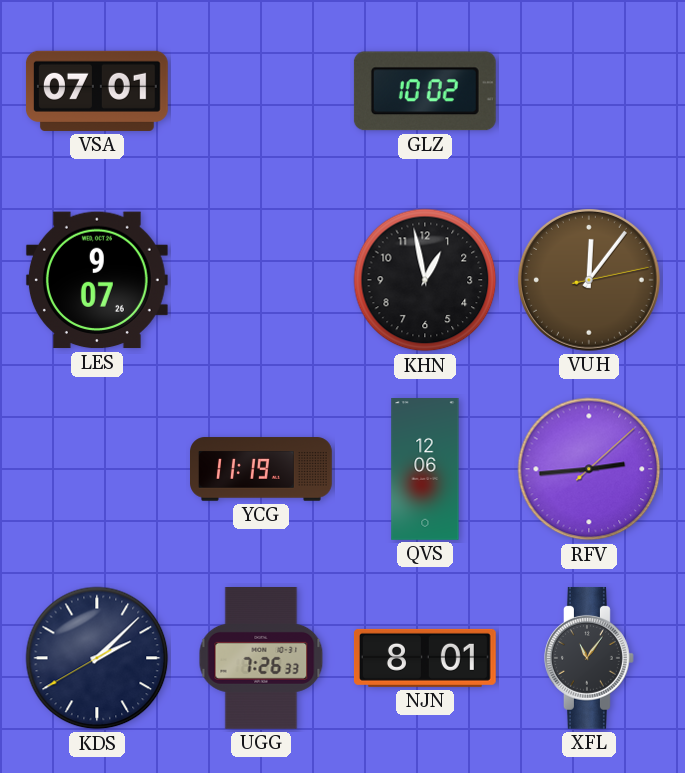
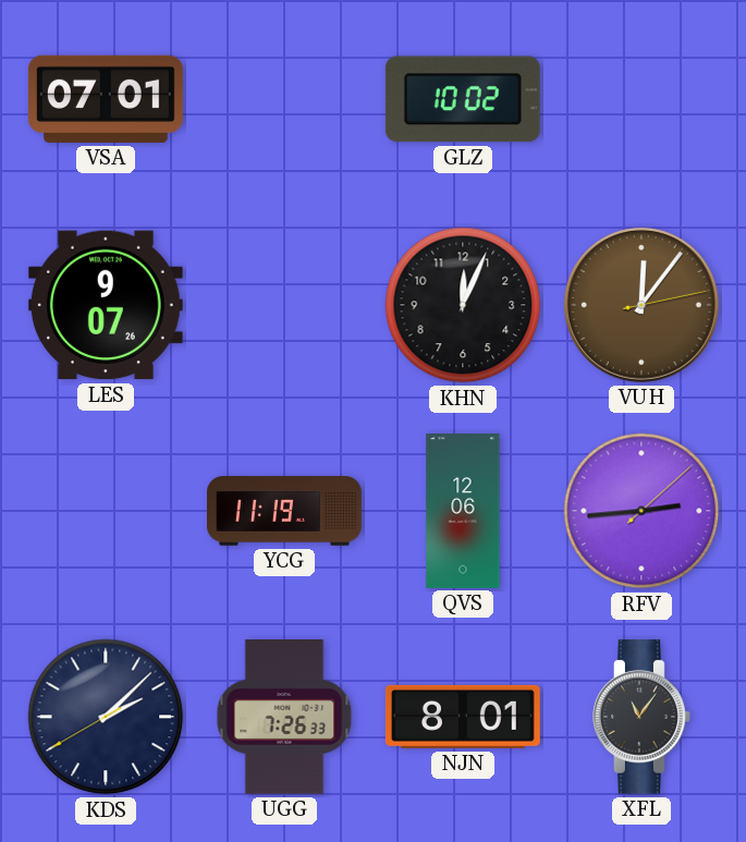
KHN: 12:58 -> 12:04
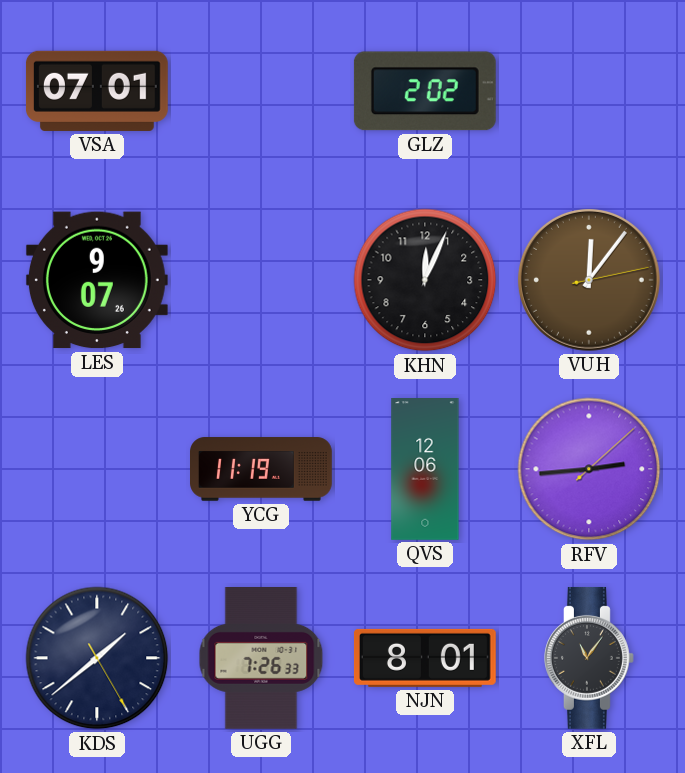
GLZ: 10:02 -> 2:02
KDS: 2:07 -> 1:38
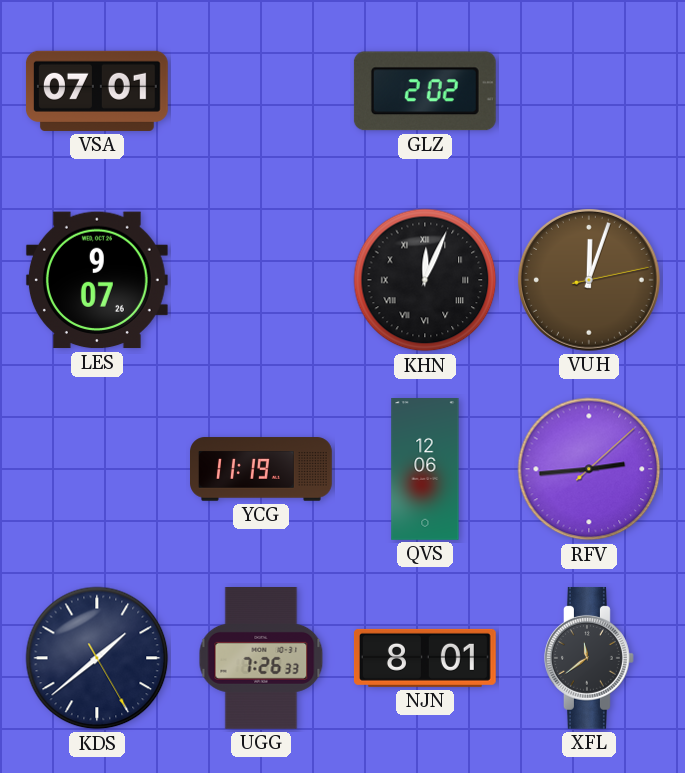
KHN numerals: Arabic -> Roman
VUH: 12:06 -> 12:03
XFL: 11:06 -> 11:39
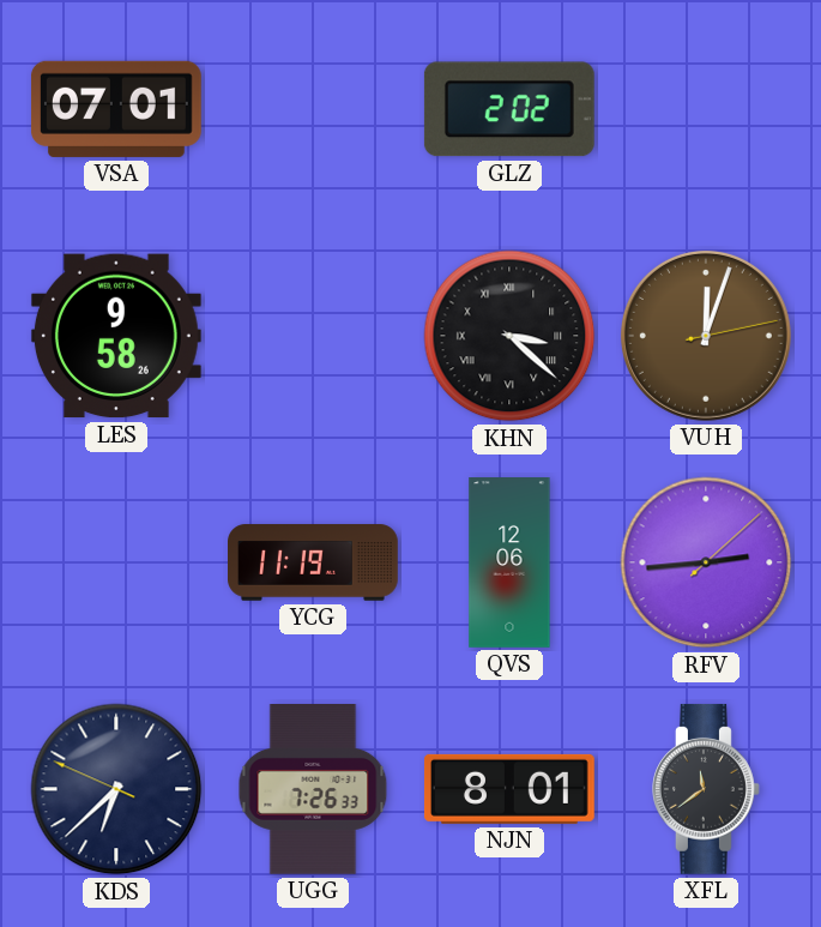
LES: 9:07 -> 9:58
KHN: 12:04 -> 3:22
KDS: 1:38 -> 6:37
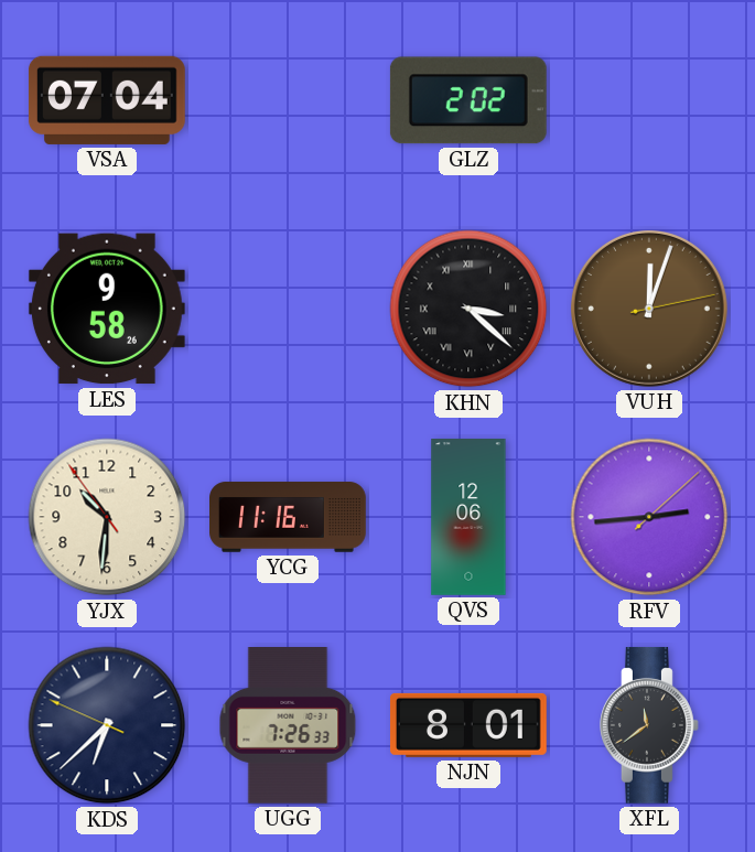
VSA: 07:01 -> 07:04
YJX: none -> 10:30
YCG: 11:19 -> 11:16
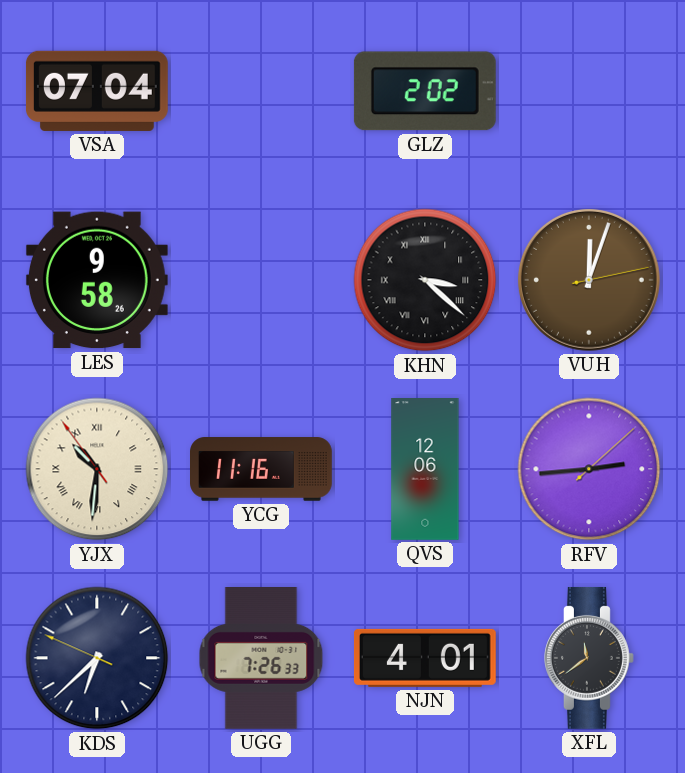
YJX numerals: Arabic -> Roman
NJN: 8:01 -> 4:01
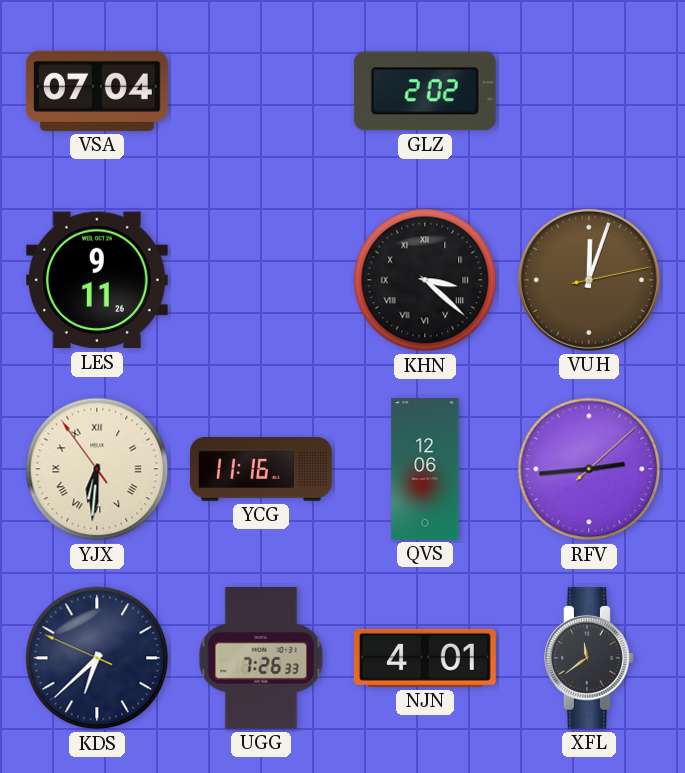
LES: 9:58 -> 9:11
YJX: 10:30 -> 6:30
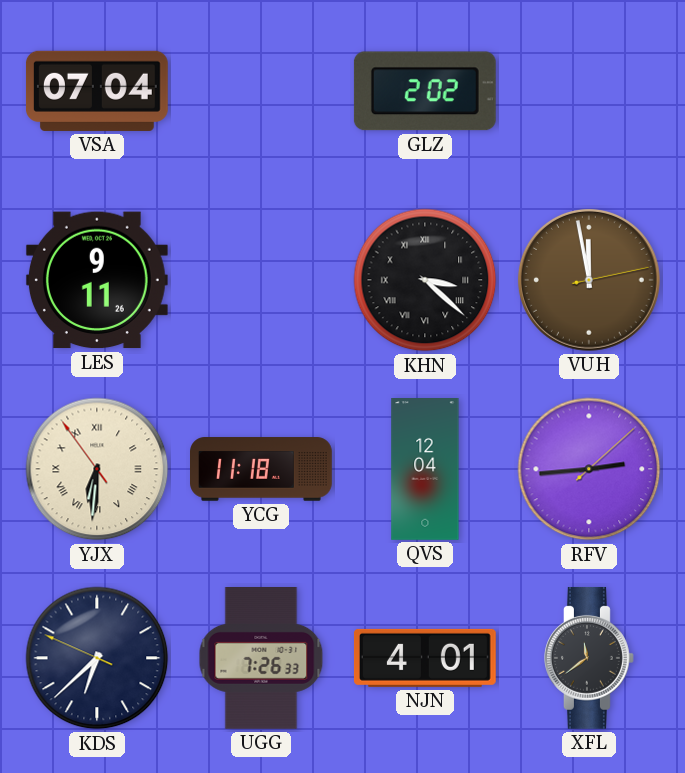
VUH: 12:03 -> 11:58
YCG: 11:16 -> 11:18
QVS: 12:06 -> 12:04
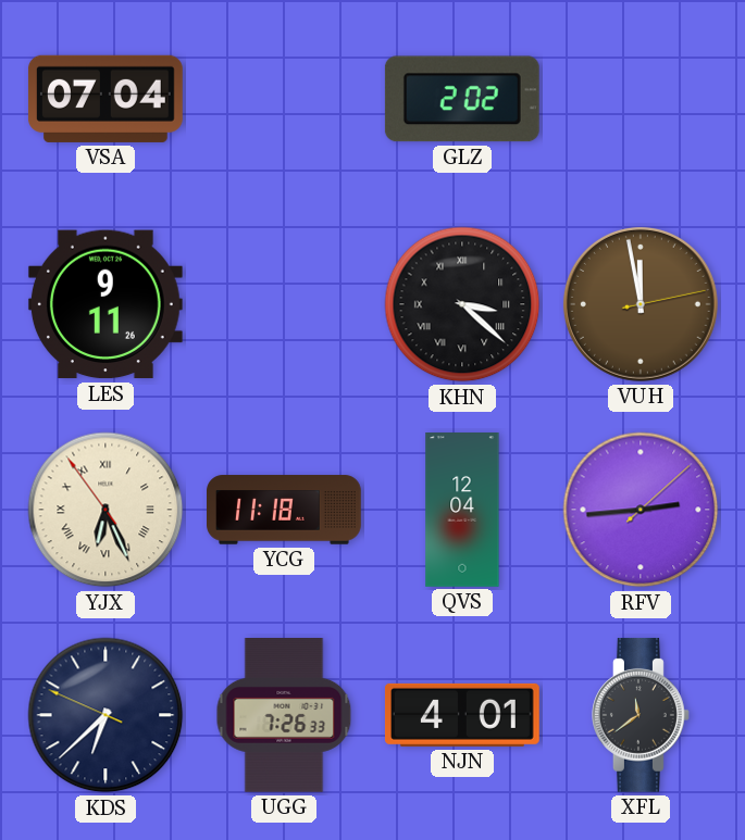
YJX: 6:30 -> 6:25
